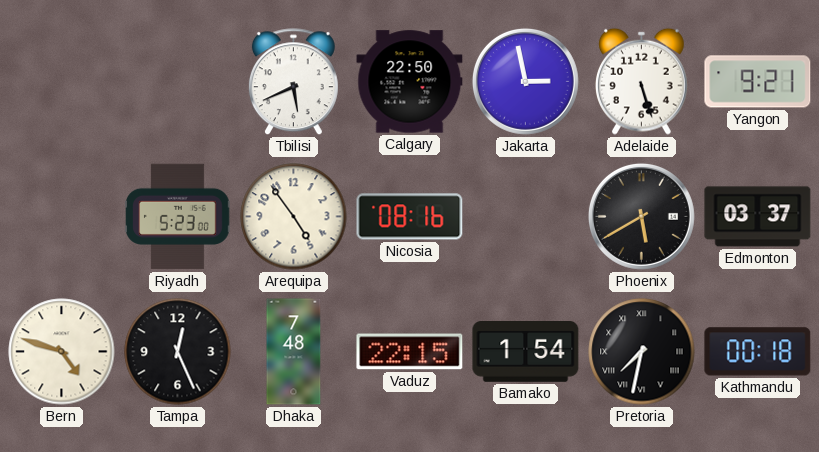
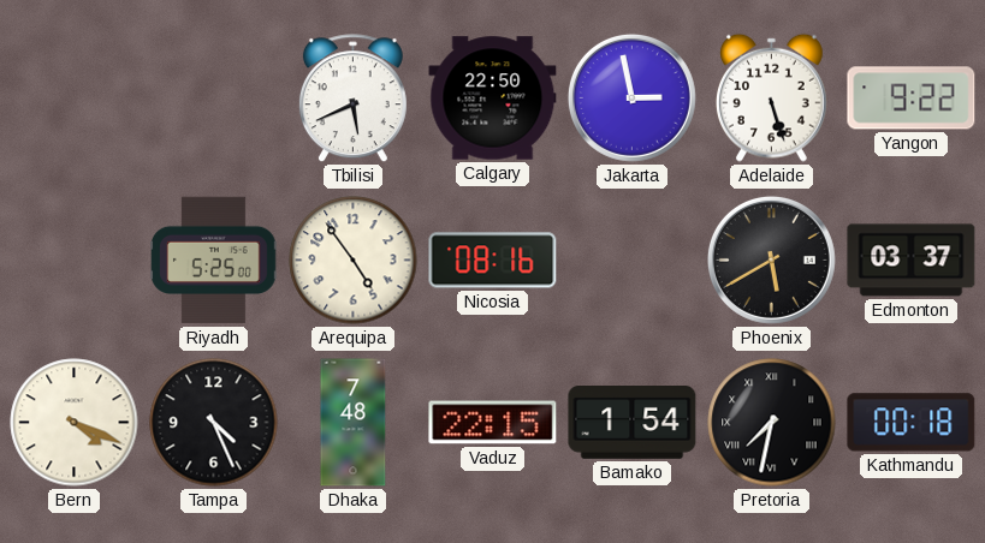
Yangon: 9:21 -> 9:22
Riyadh: 5:23 -> 5:25
Bern: 4:48 -> 4:19
Tampa: 12:26 -> 4:26
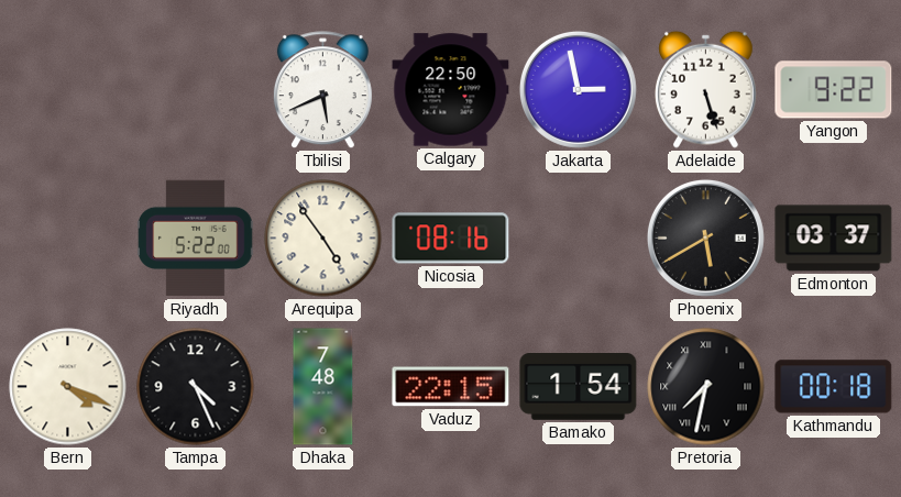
Riyadh: 5:25 -> 5:22
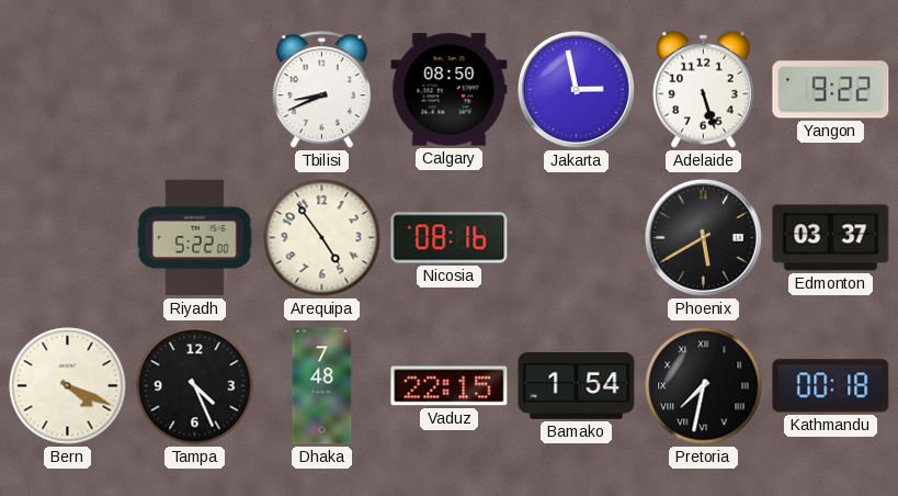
Tbilisi: 5:41 -> 8:41
Calgary: 22:50 -> 08:50
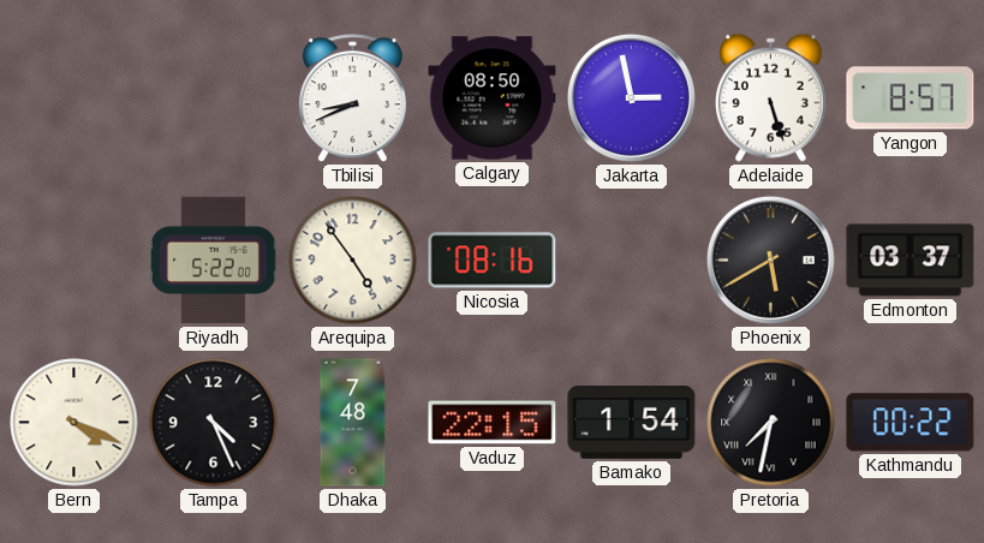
Yangon: 9:22 -> 8:57
Kathmandu: 00:18 -> 00:22
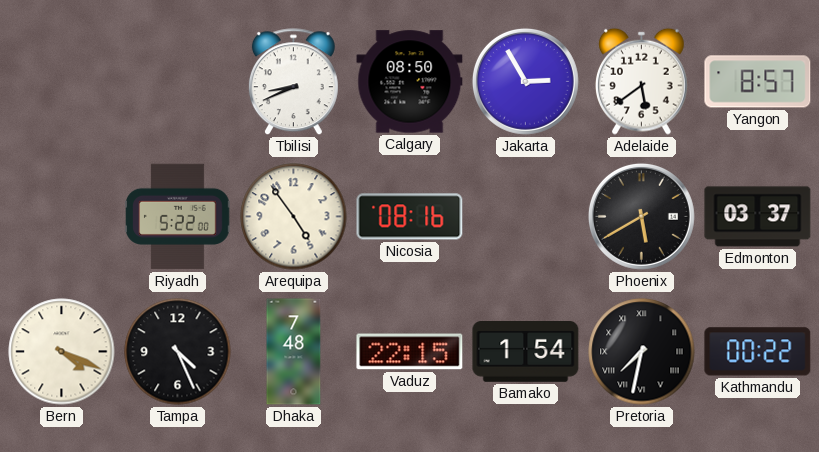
Jakarta: 2:58 -> 2:55
Adelaide: 5:27 -> 5:39
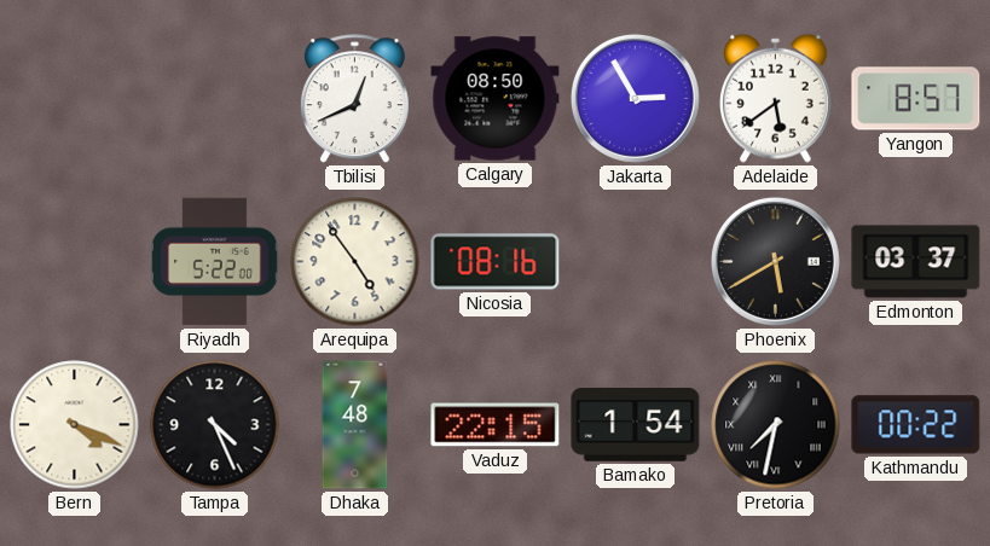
Tbilisi: 8:41 -> 12:41
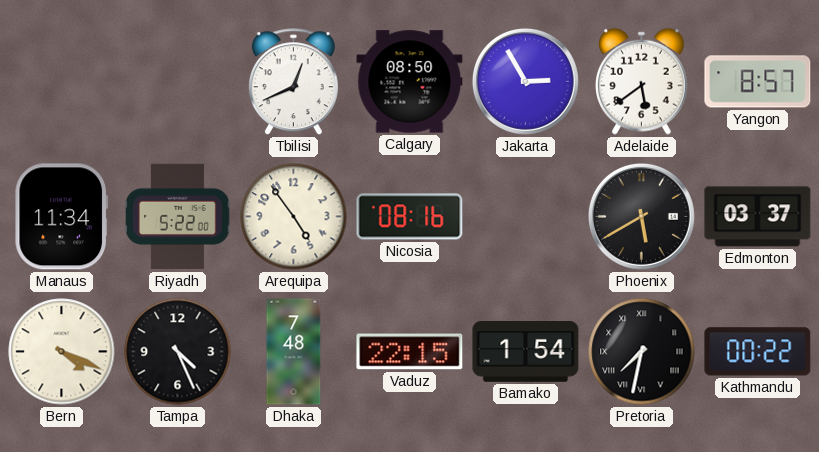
Manaus: none -> 11:34
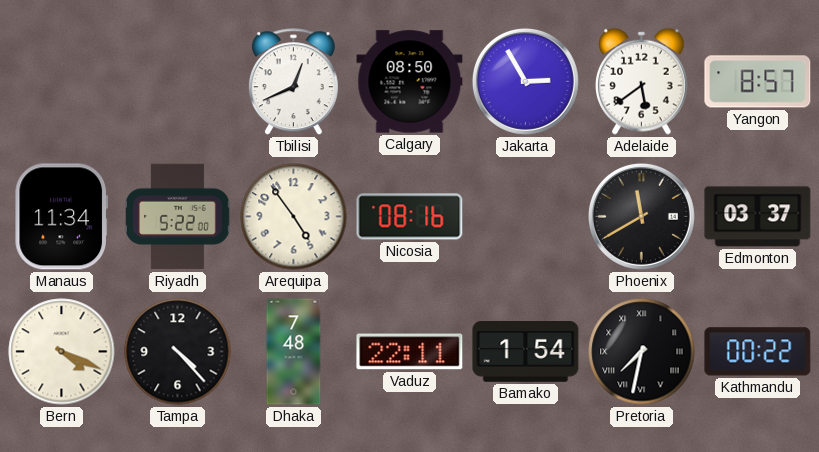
Phoenix: 5:40 -> 11:40
Tampa: 4:26 -> 4:23
Vaduz: 22:15 -> 22:11
